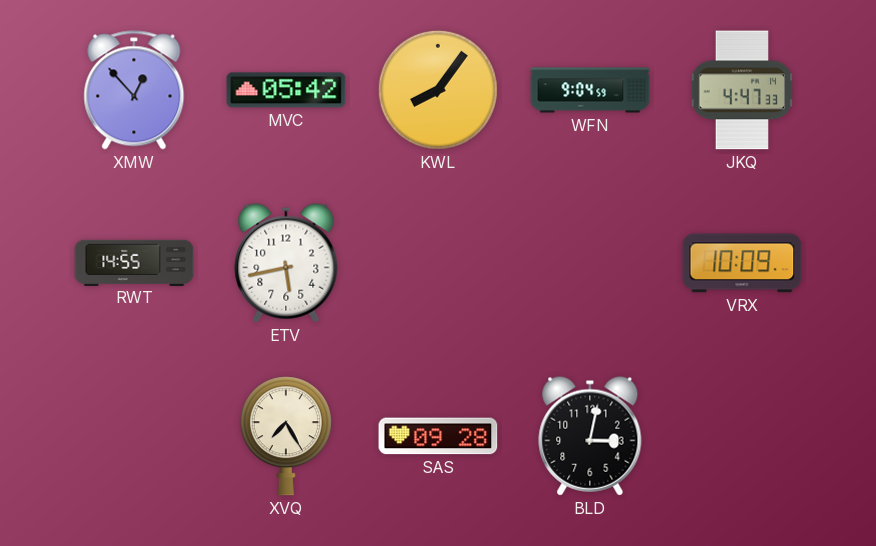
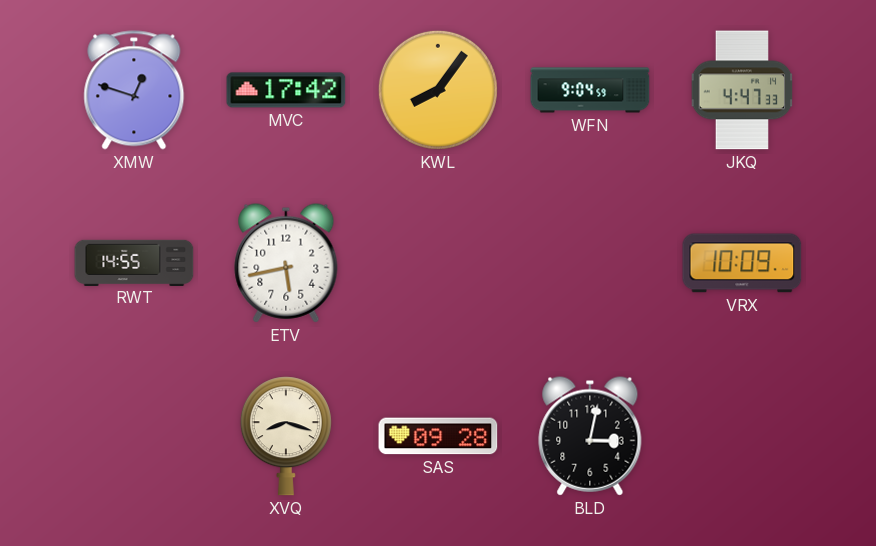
XMW: 12:53 -> 12:48
MVC: 05:42 -> 17:42
XVQ: 7:25 -> 8:18
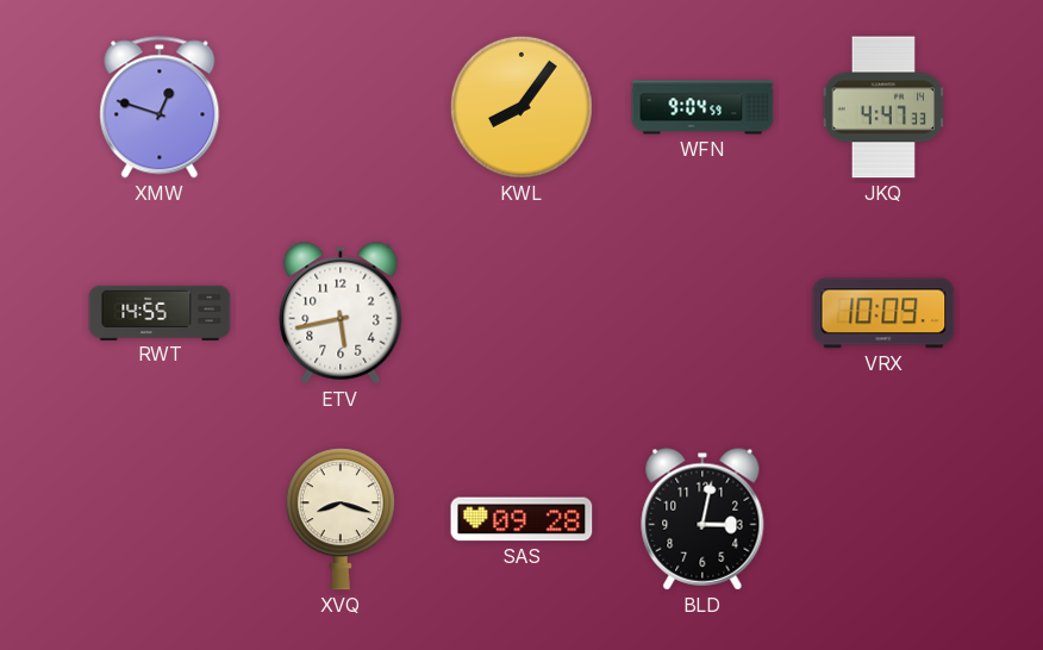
MVC: 17:42 -> none
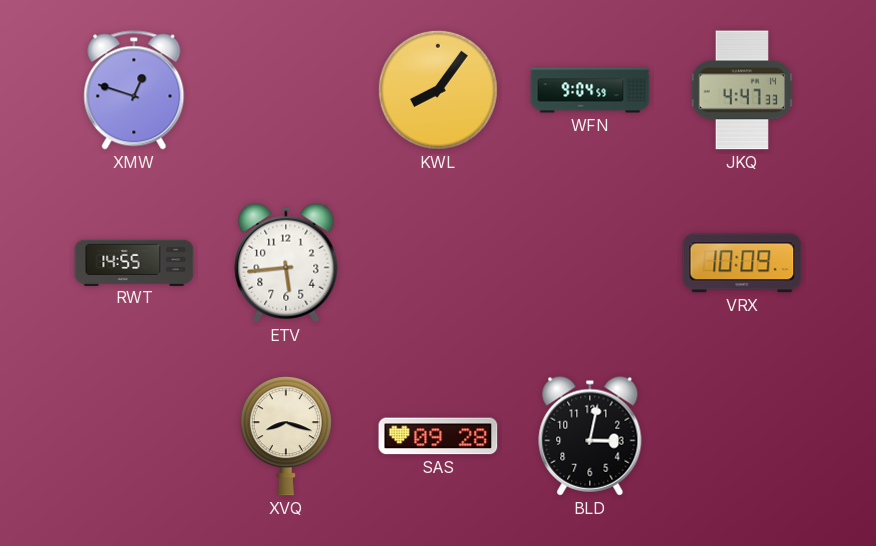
ETV: 5:43 -> 5:44
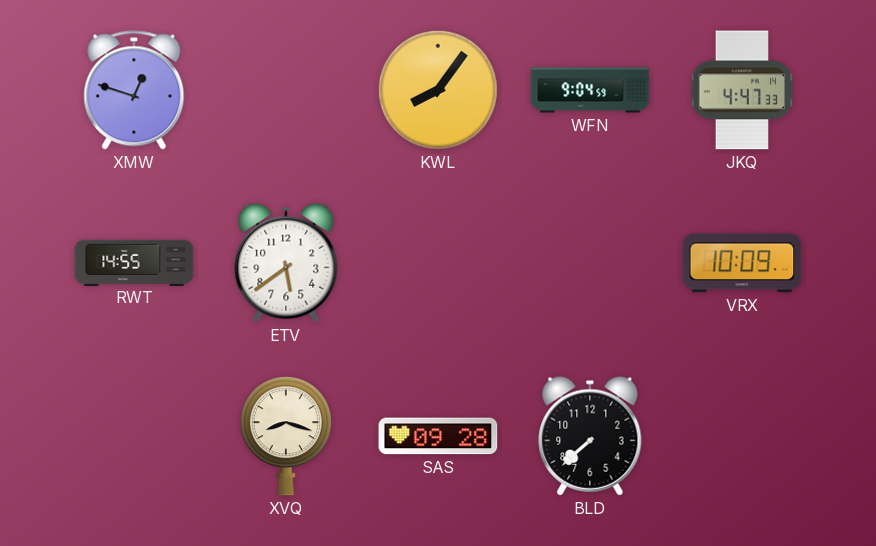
ETV: 5:44 -> 5:39
BLD: 3:02 -> 7:38
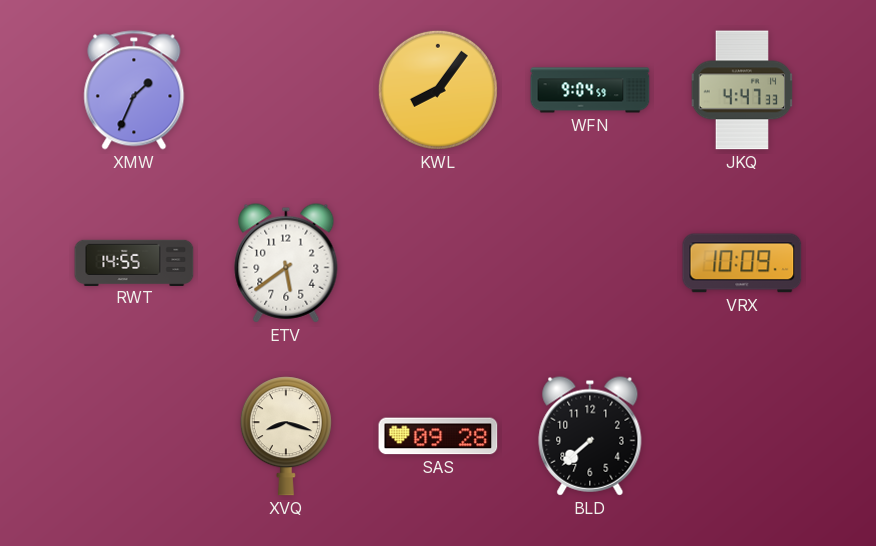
XMW: 12:48 -> 1:34
